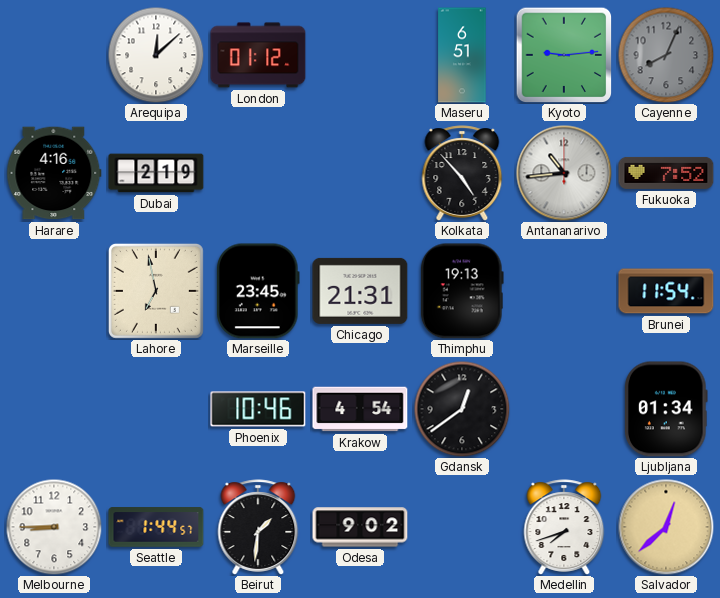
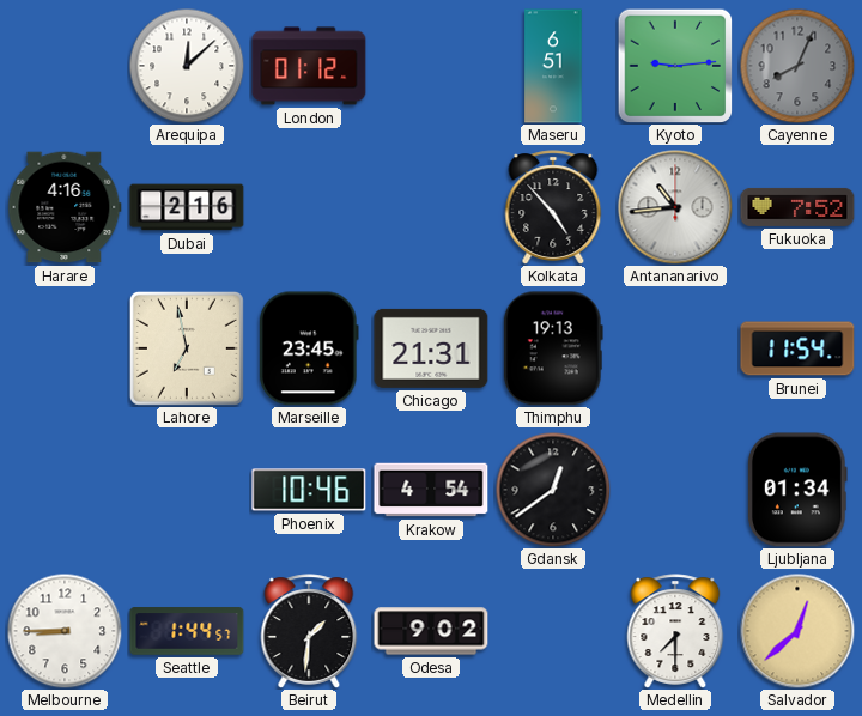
Dubai: 2:19 -> 2:16
Medellin: 7:42 -> 7:30
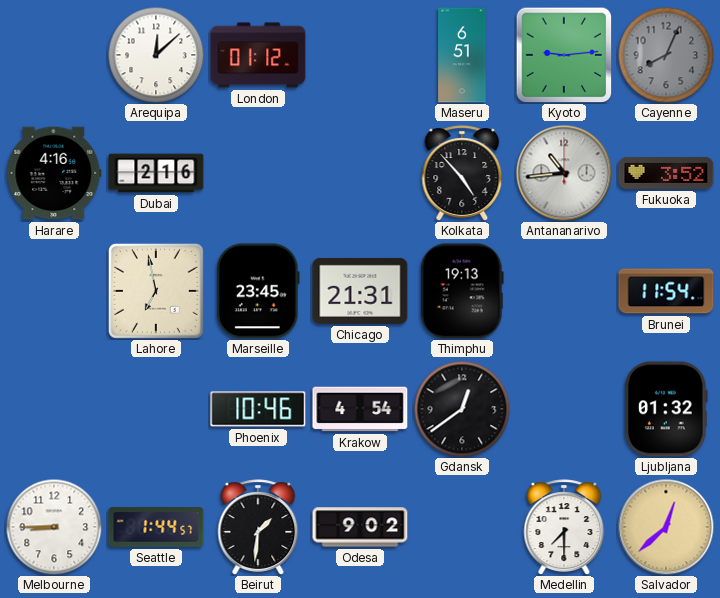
Fukuoka: 7:52 -> 3:52
Ljubljana: 01:34 -> 01:32
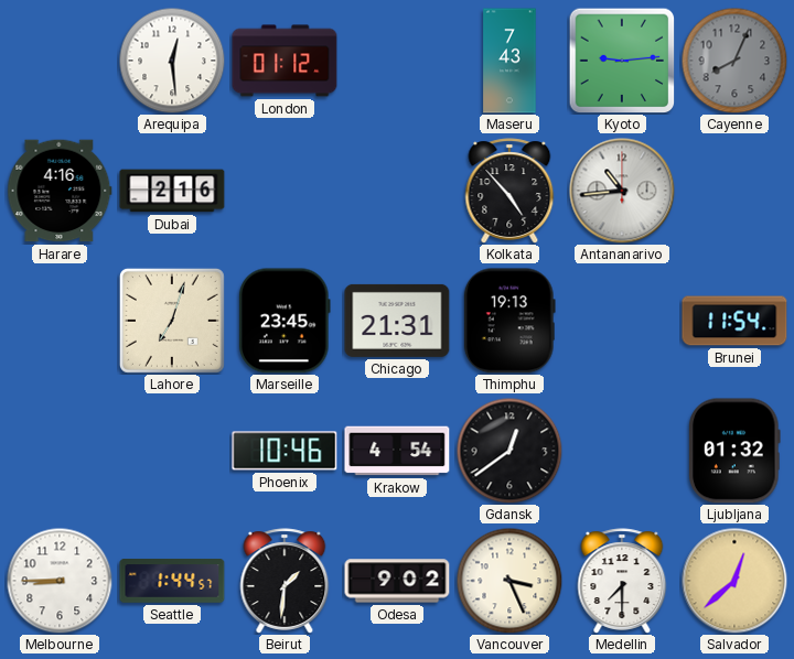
Arequipa: 12:08 -> 12:29
Maseru: 6:51 -> 7:43
Fukuoka: 3:52 -> none
Lahore: 6:58 -> 7:03
Vancouver: none -> 3:26
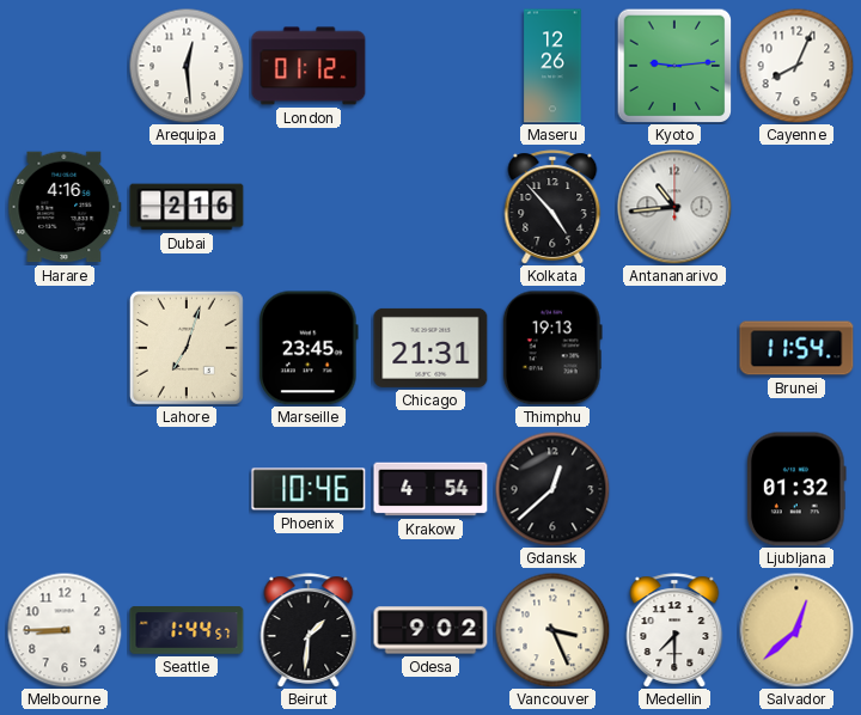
Maseru: 7:43 -> 12:26
Cayenne dial: grey -> white
Gdansk: 12:39 -> 12:38
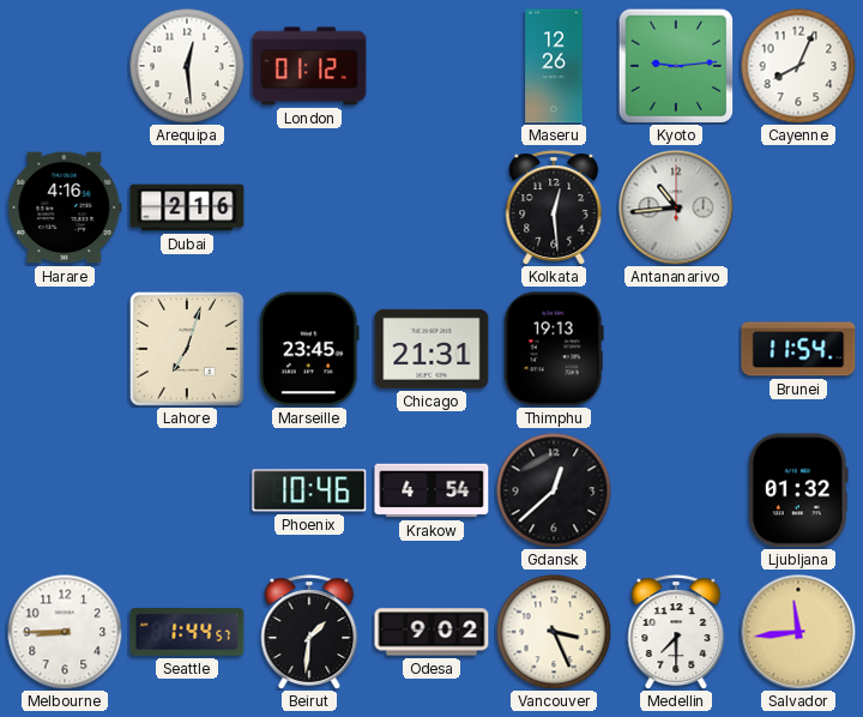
Kolkata: 4:53 -> 12:29
Salvador: 12:38 -> 11:44
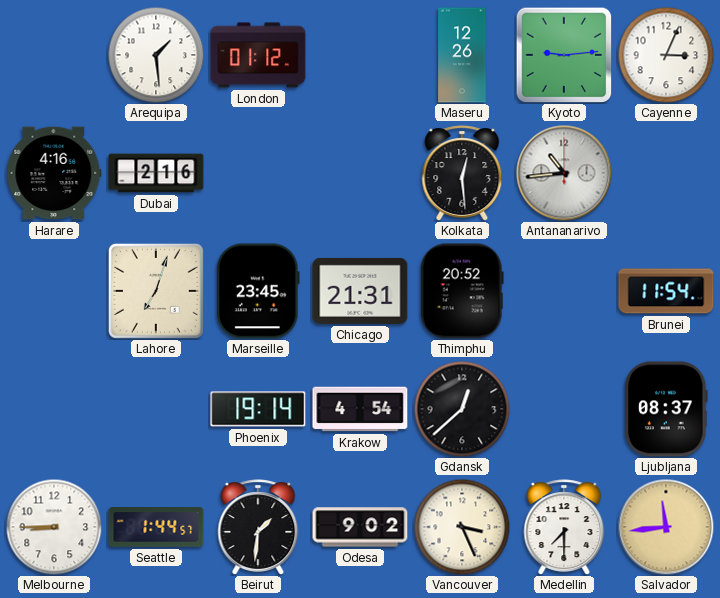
Arequipa: 12:29 -> 1:29
Cayenne: 8:04 -> 3:04
Thimphu: 19:13 -> 20:52
Phoenix: 10:46 -> 19:14
Ljubljana: 01:32 -> 08:37
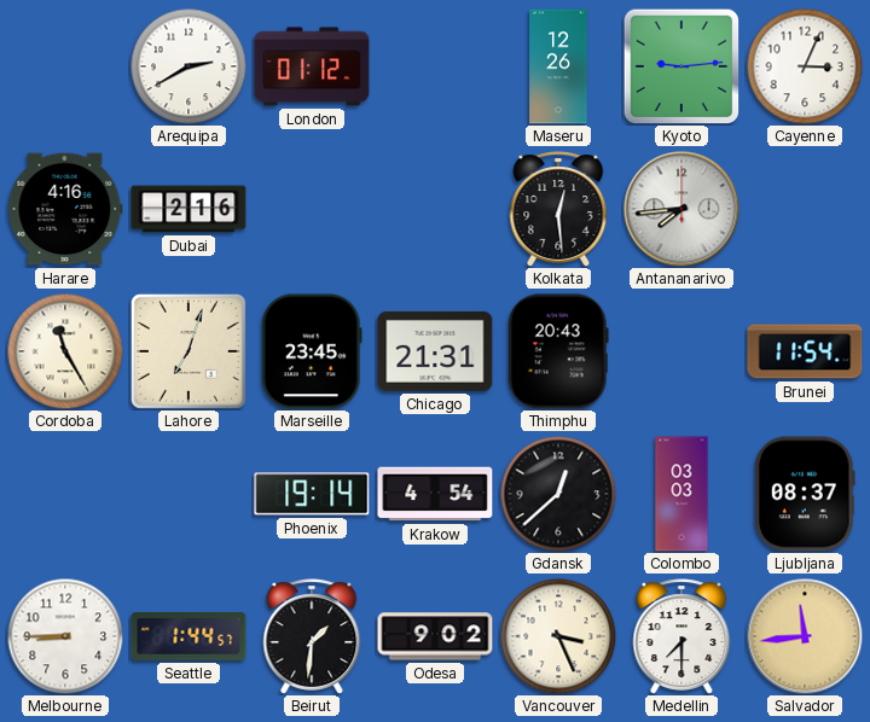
Arequipa: 1:29 -> 2:40
Antananarivo: 10:44 -> 7:44
Cordoba: none -> 11:25
Thimphu: 20:52 -> 20:43
Colombo: none -> 03:03
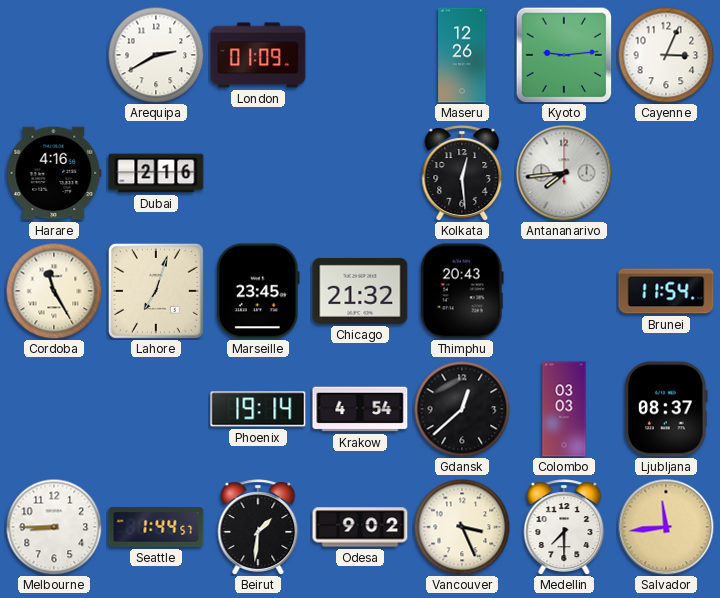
London: 01:12 -> 01:09
Chicago: 21:31 -> 21:32
